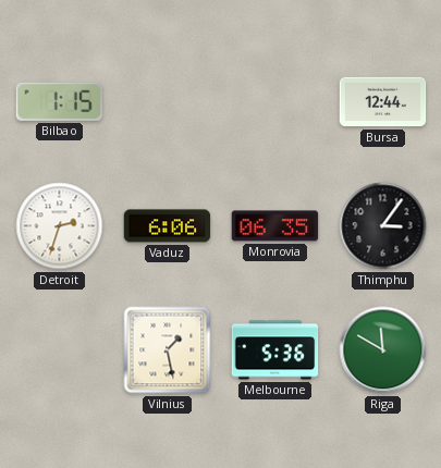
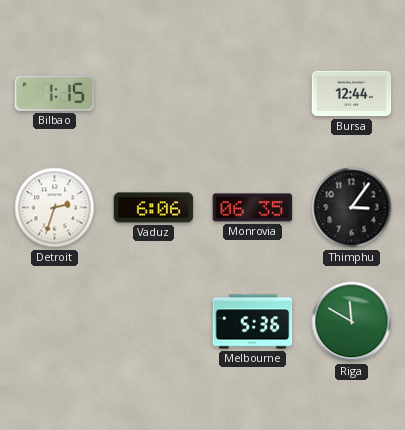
Vilnius: 1:28 -> none
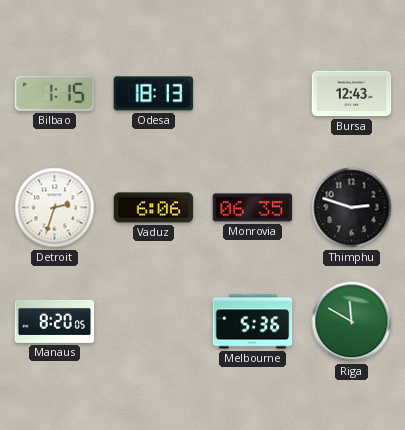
Odesa: none -> 18:13
Bursa: 12:44 -> 12:43
Thimphu: 3:06 -> 2:48
Manaus: none -> 8:20
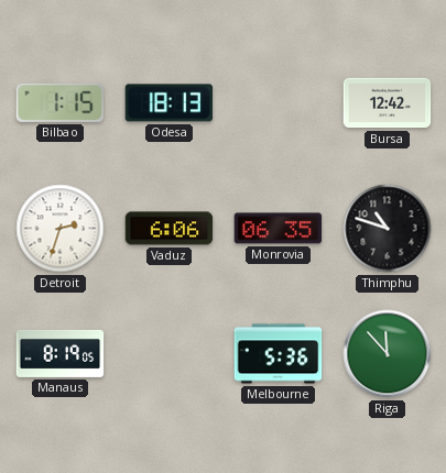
Bursa: 12:43 -> 12:42
Thimphu: 2:48 -> 10:48
Manaus: 8:20 -> 8:19
Riga: 11:50 -> 11:53
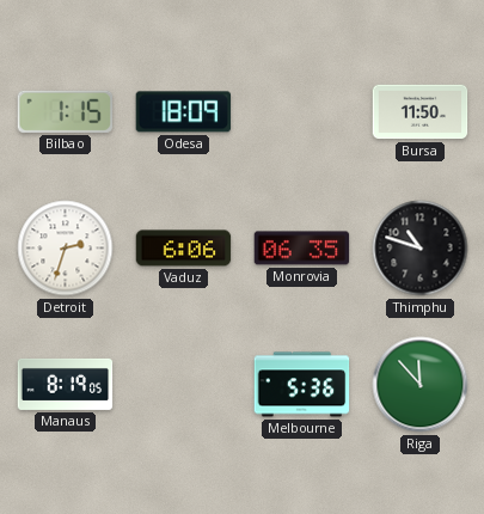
Odesa: 18:13 -> 18:09
Bursa: 12:42 -> 11:50
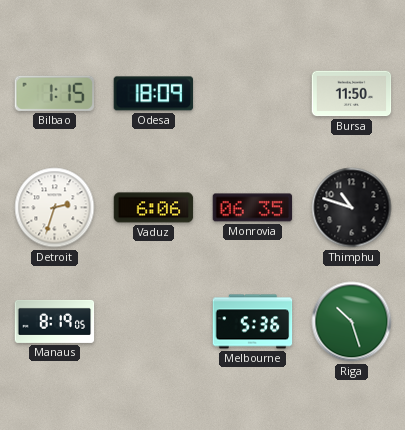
Riga: 11:53 -> 10:27
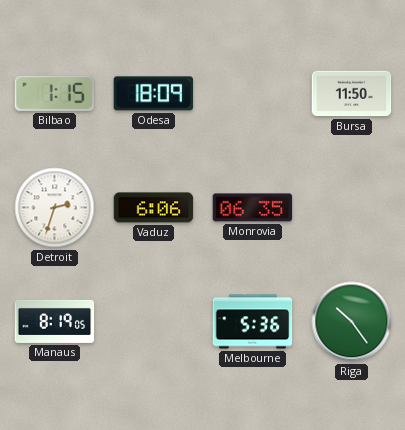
Thimphu: 10:48 -> none
Riga: 10:27 -> 10:24
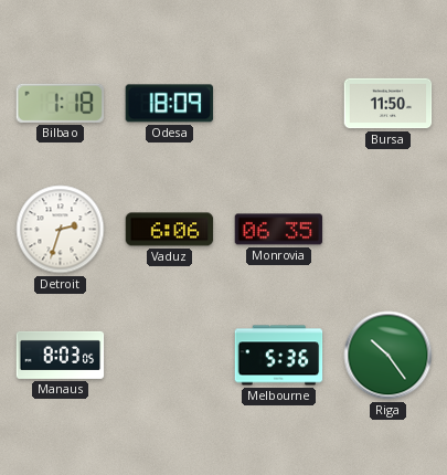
Bilbao: 1:15 -> 1:18
Manaus: 8:19 -> 8:03
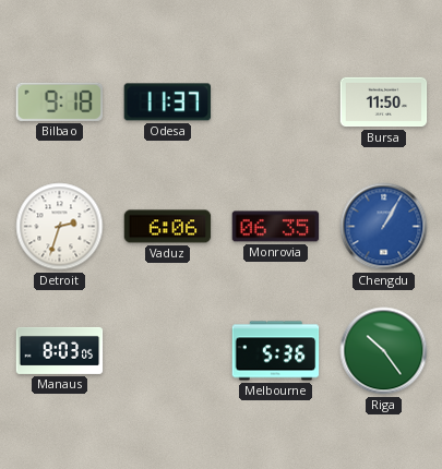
Bilbao: 1:18 -> 9:18
Odesa: 18:09 -> 11:37
Chengdu: none -> 1:05
